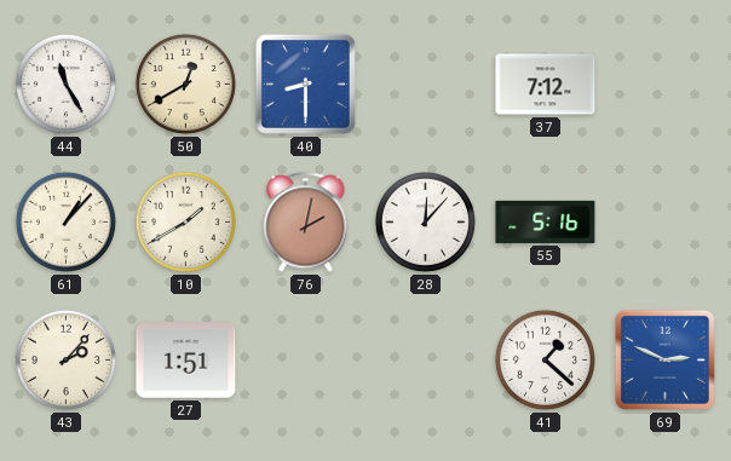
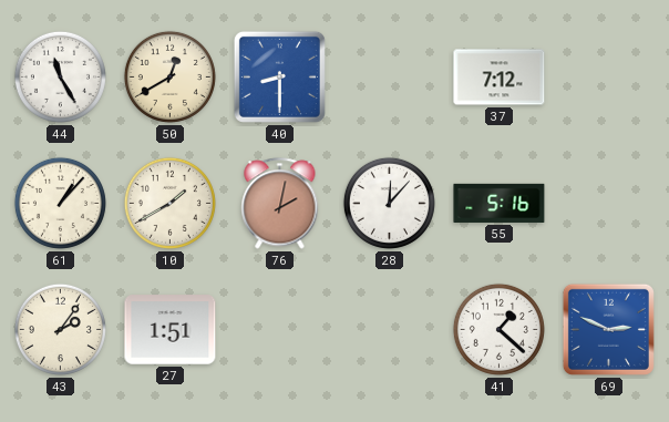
43: 2:07 -> 2:06
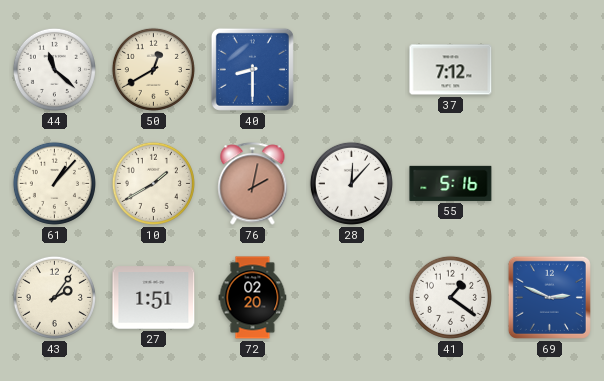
44: 11:25 -> 11:22
72: none -> 02:20
41: 1:22 -> 1:21
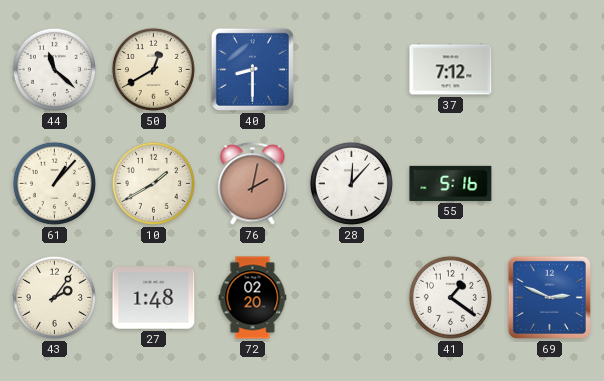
27: 1:51 -> 1:48
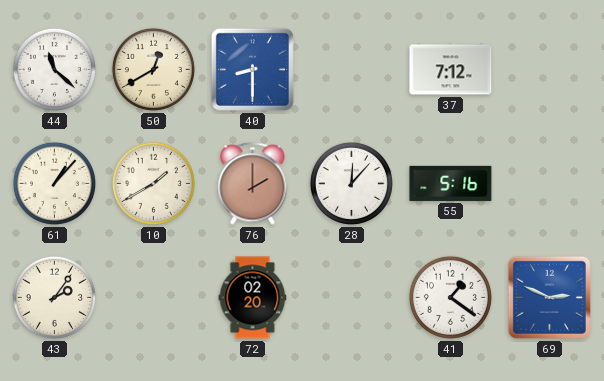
76: 2:02 -> 2:00
27: 1:48 -> none
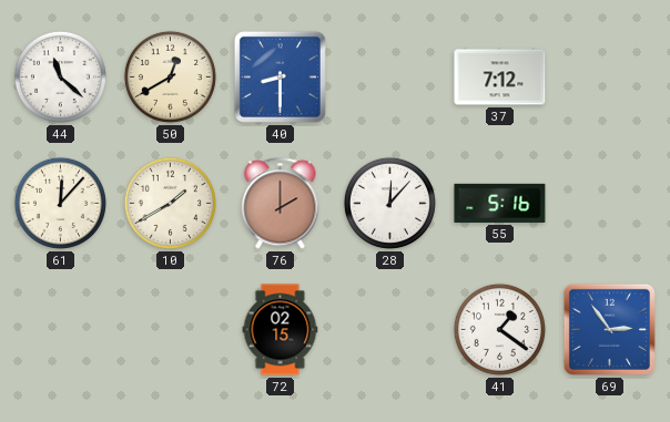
61: 1:07 -> 12:07
43: 2:06 -> none
72: 02:20 -> 02:15
69: 2:49 -> 2:54
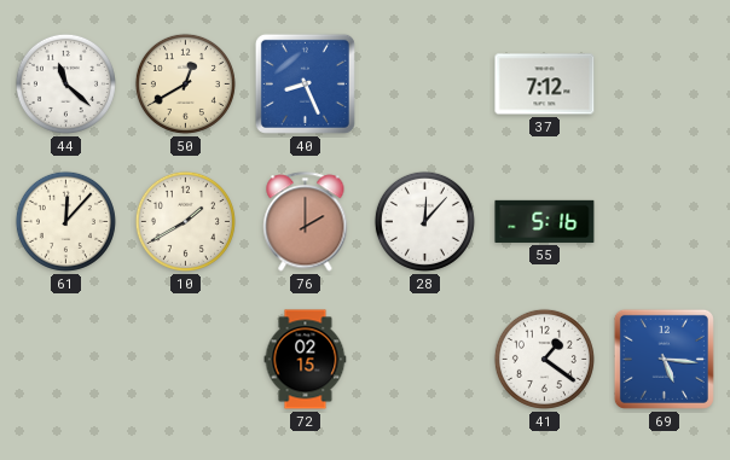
40: 8:30 -> 8:26
69: 2:54 -> 5:16
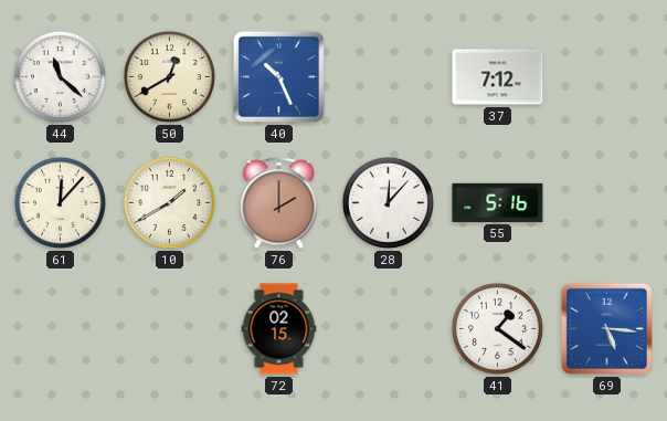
40: 8:26 -> 10:26
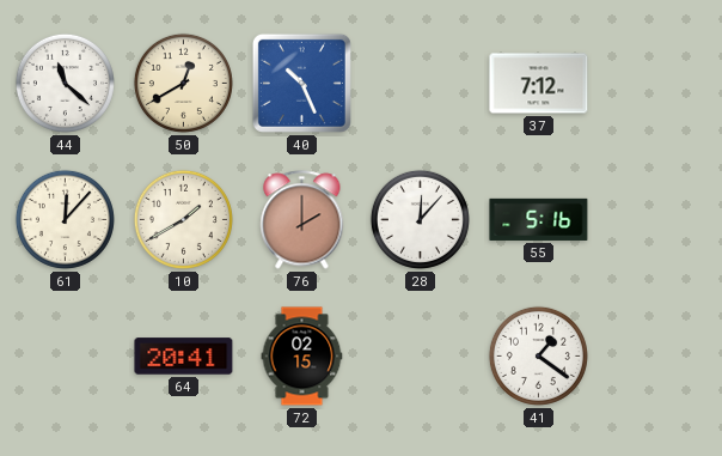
64: none -> 20:41
69: 5:16 -> none
